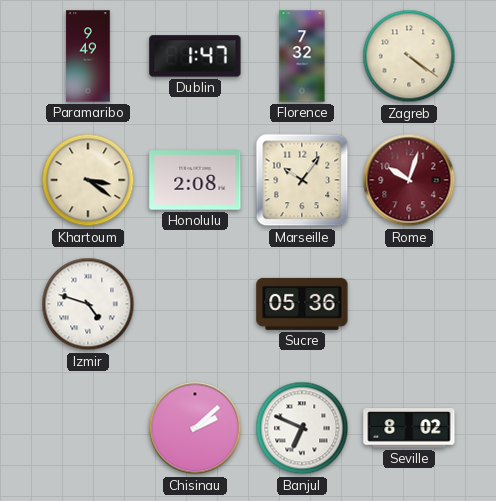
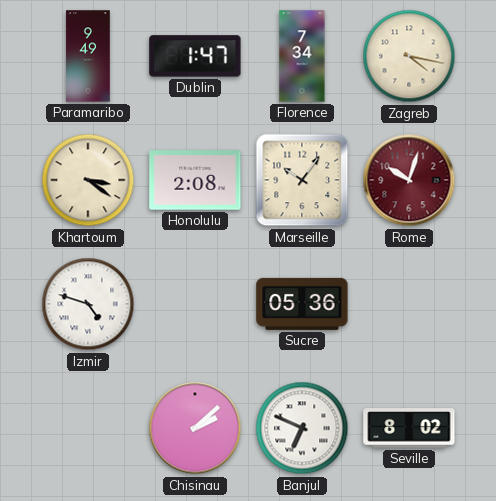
Florence: 7:32 -> 7:34
Zagreb: 4:21 -> 4:17
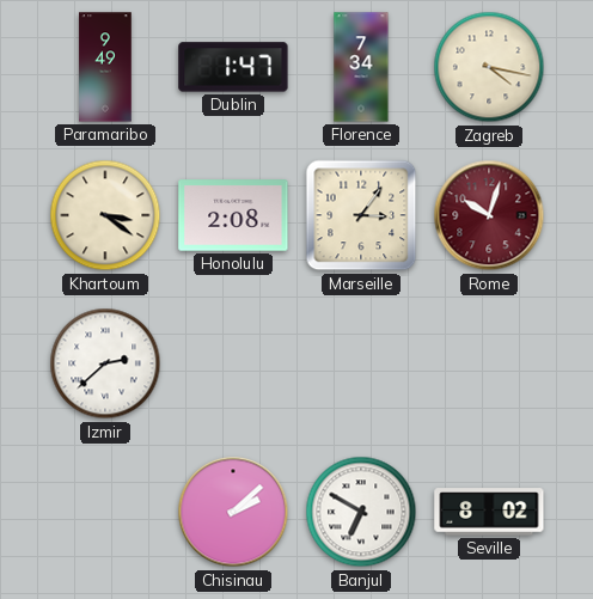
Marseille: 10:06 -> 3:06
Izmir: 4:48 -> 2:38
Sucre: 05:36 -> none
Banjul: 6:49 -> 6:50
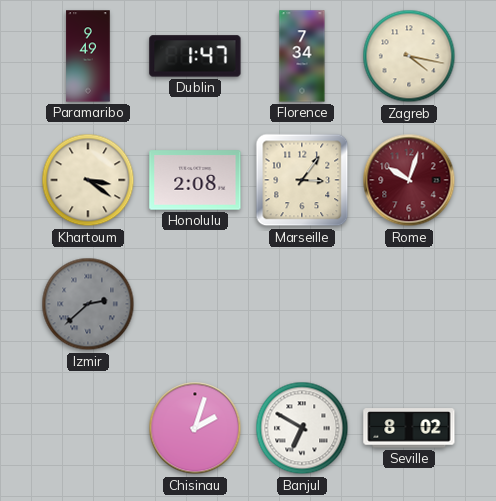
Izmir dial: white -> grey
Chisinau: 2:08 -> 2:03
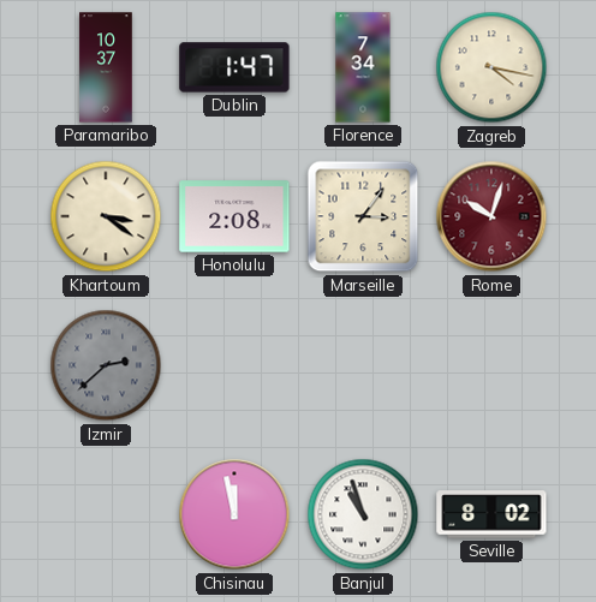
Paramaribo: 9:49 -> 10:37
Chisinau: 2:03 -> 11:58
Banjul: 6:50 -> 10:57
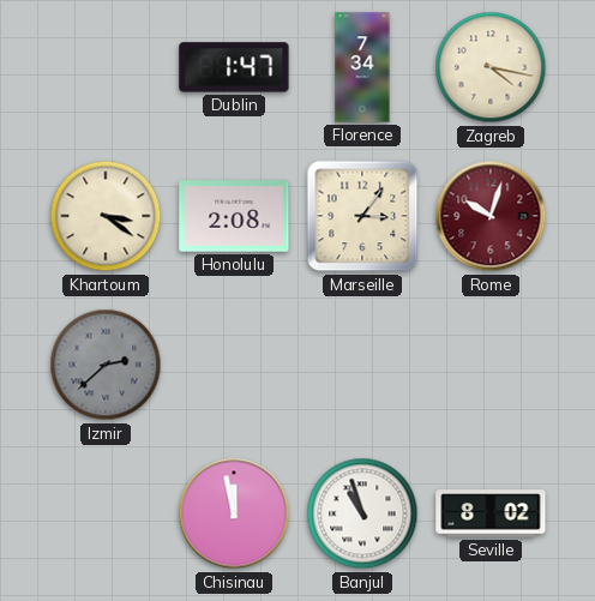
Paramaribo: 10:37 -> none
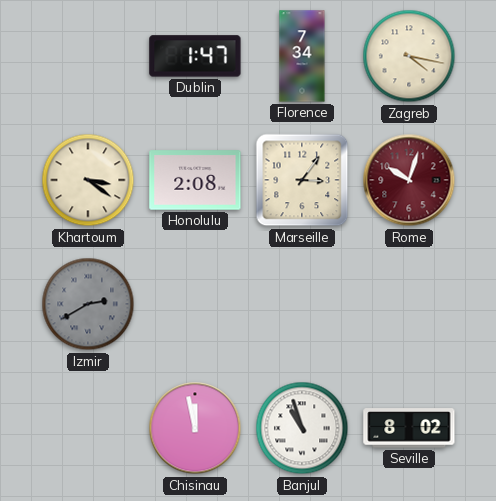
Izmir: 2:38 -> 2:40
